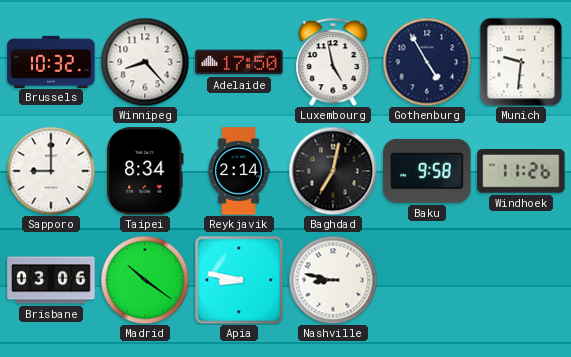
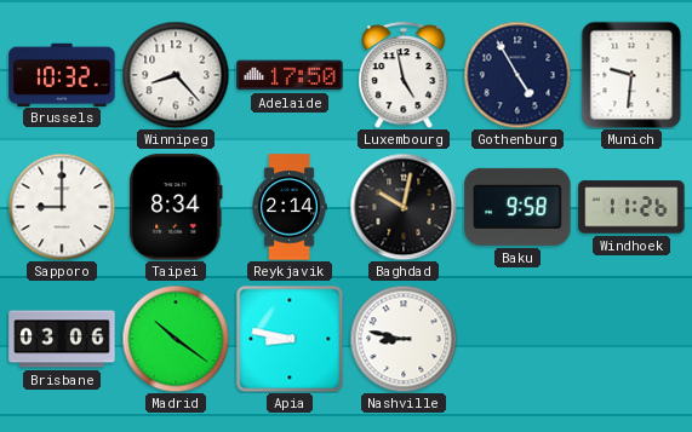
Baghdad: 7:02 -> 10:02
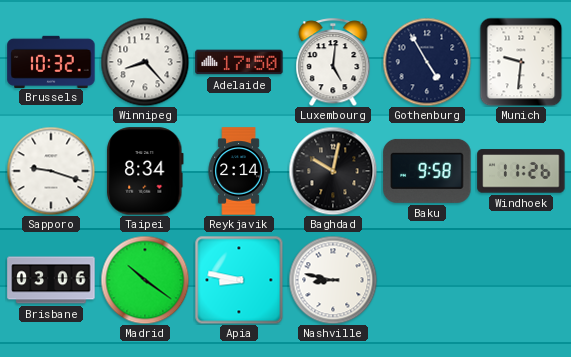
Luxembourg: 4:58 -> 5:01
Sapporo: 9:00 -> 9:18
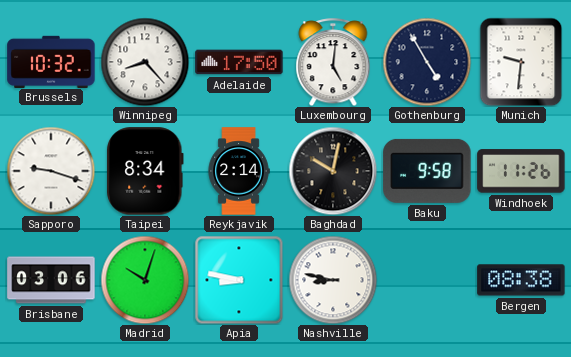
Madrid: 10:21 -> 10:03
Bergen: none -> 08:38
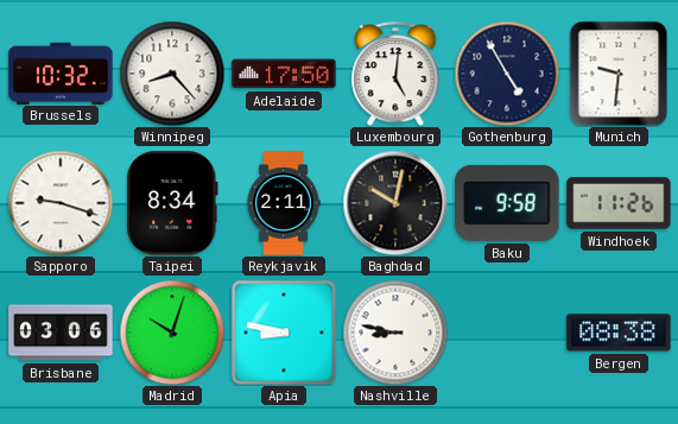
Reykjavik: 2:14 -> 2:11
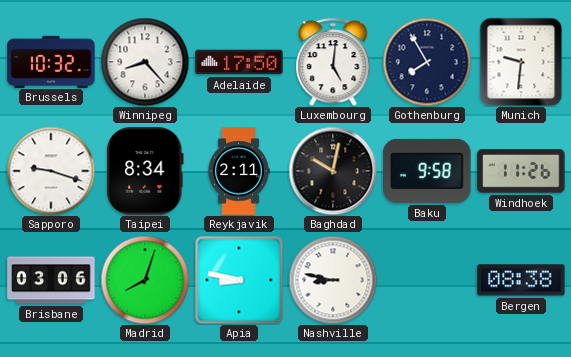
Gothenburg: 4:55 -> 7:55
Madrid: 10:03 -> 8:03
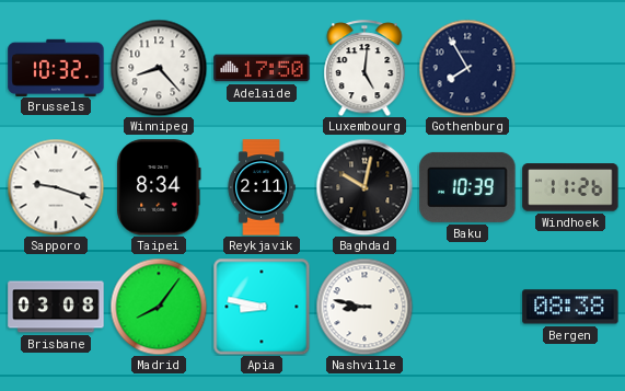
Munich: 9:31 -> none
Baku: 9:58 -> 10:39
Brisbane: 03:06 -> 03:08
Madrid: 8:03 -> 8:06
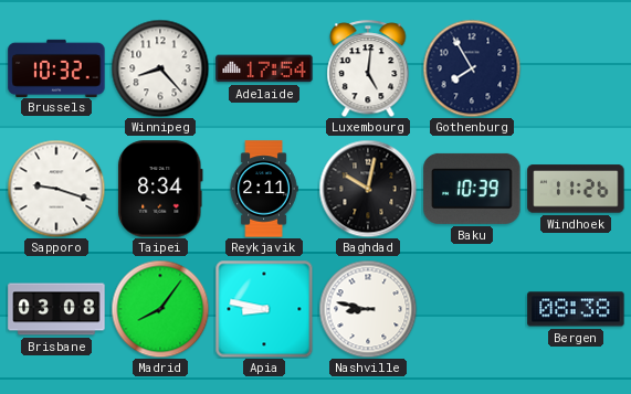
Adelaide: 17:50 -> 17:54
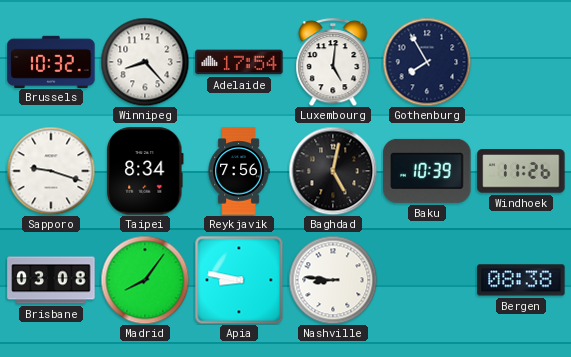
Reykjavik: 2:11 -> 7:56
Baghdad: 10:02 -> 5:02
Nashville: 8:47 -> 8:46
